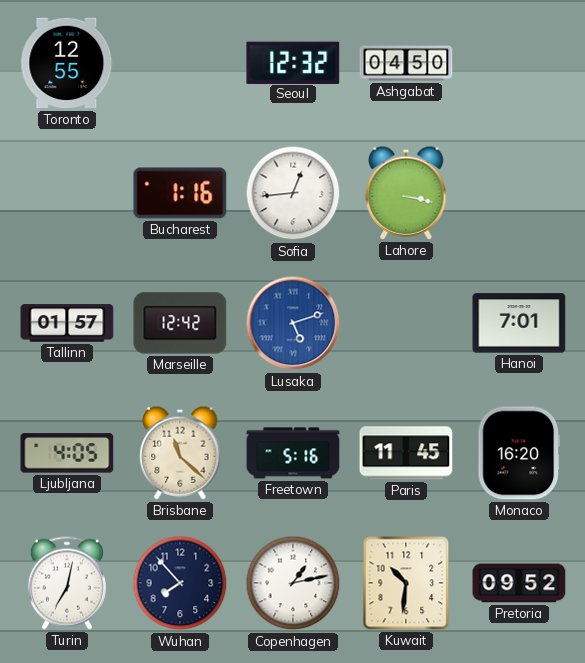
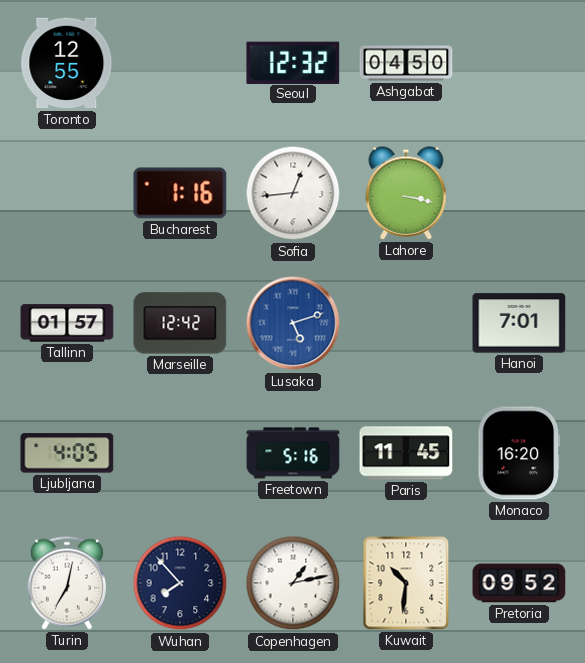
Brisbane: 11:22 -> none
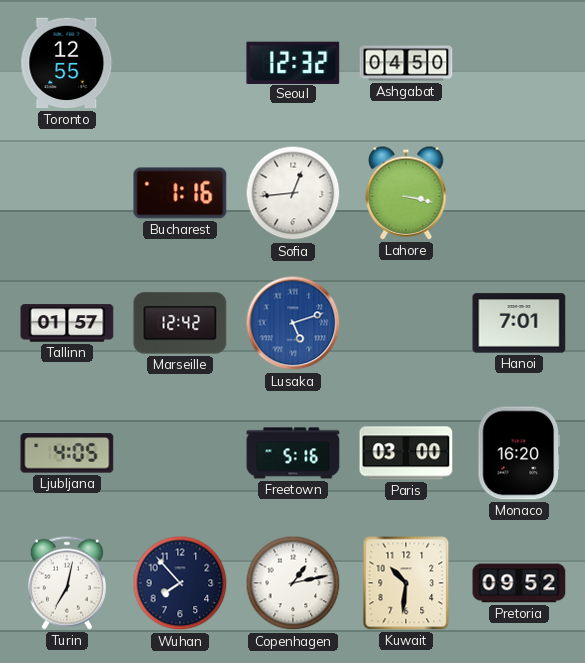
Paris: 11:45 -> 03:00
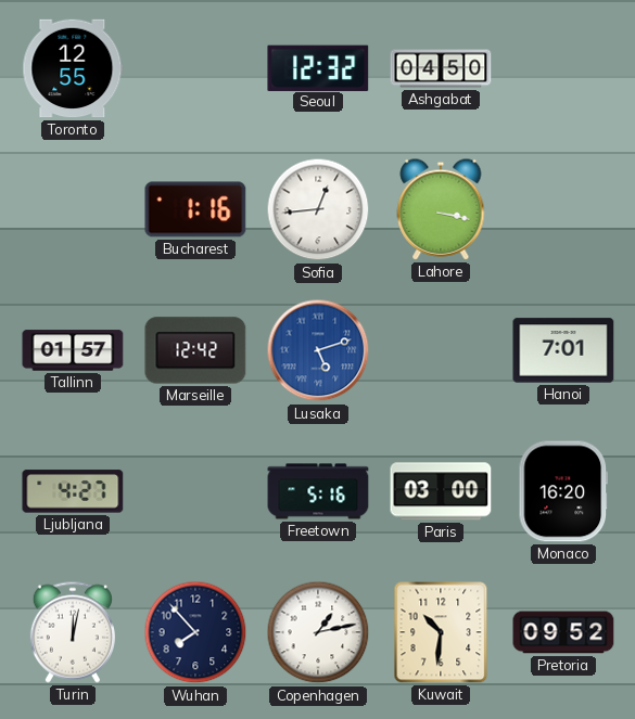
Ljubljana: 4:05 -> 4:27
Turin: 7:02 -> 12:02
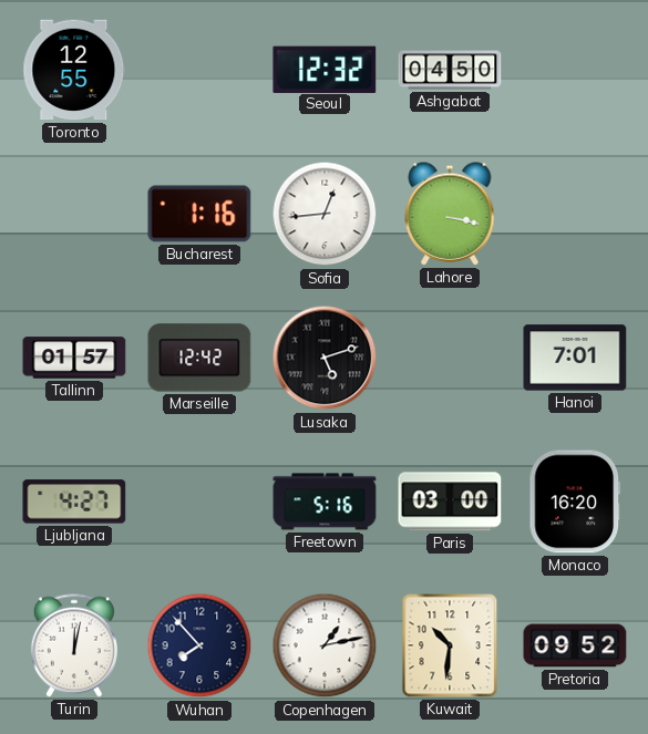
Lusaka dial: blue -> black
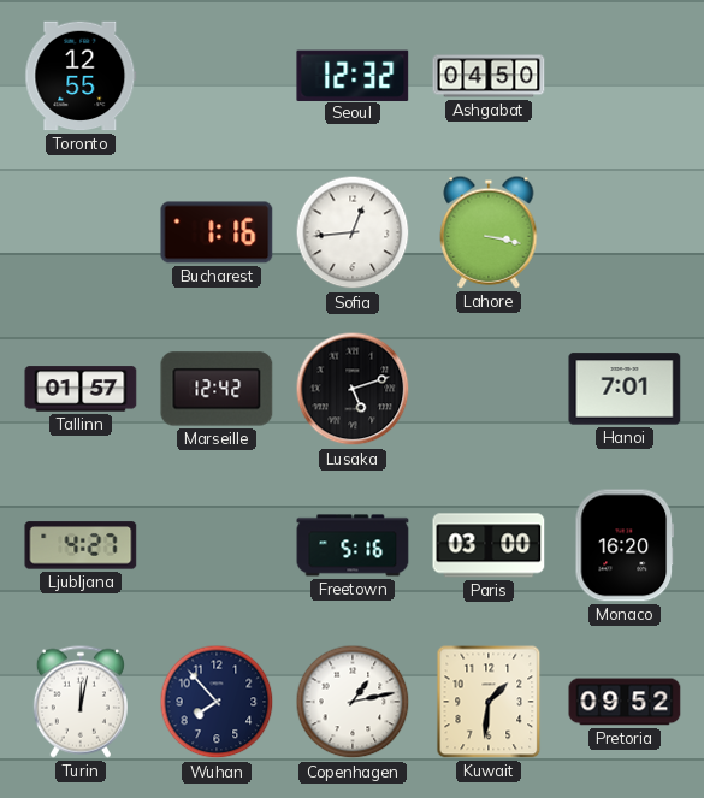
Kuwait: 10:31 -> 1:31
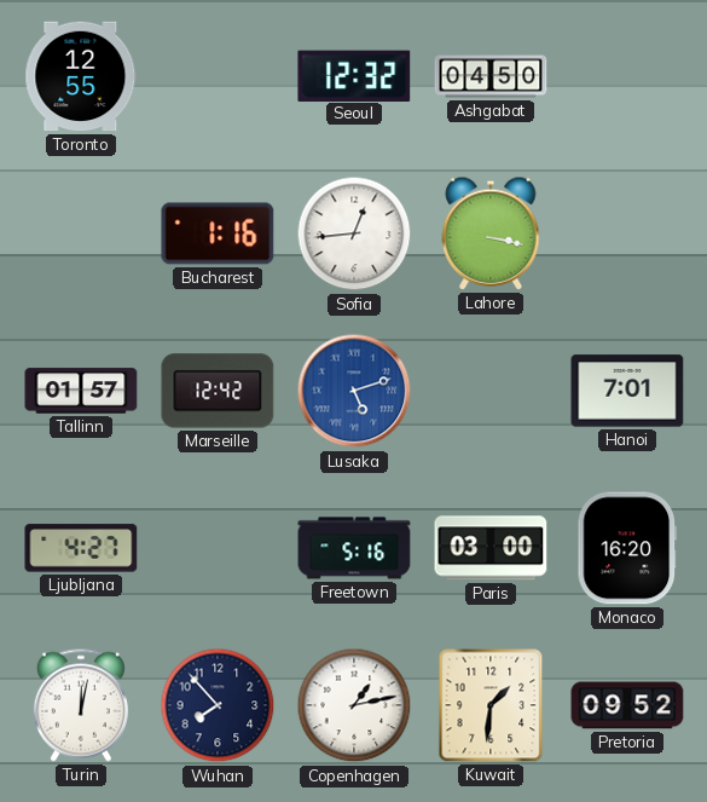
Lusaka dial: black -> blue
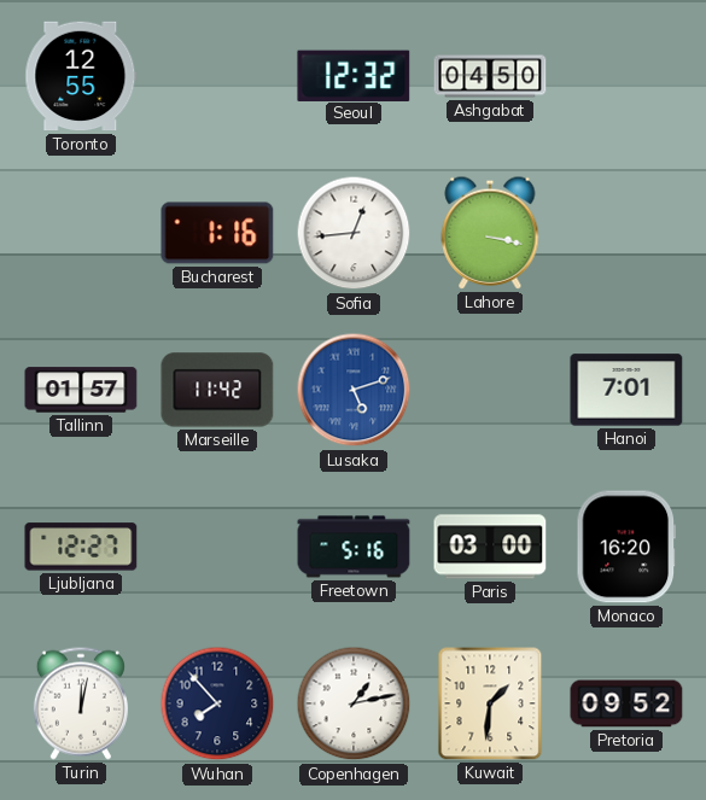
Marseille: 12:42 -> 11:42
Ljubljana: 4:27 -> 12:27
